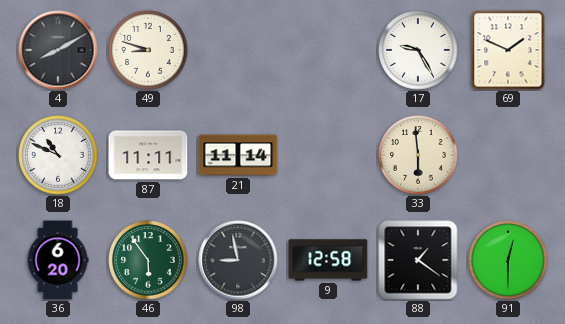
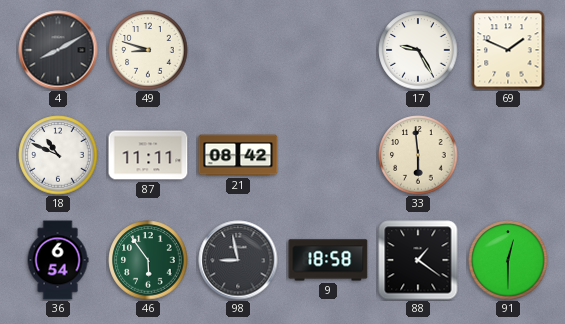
21: 11:14 -> 08:42
36: 6:20 -> 6:54
9: 12:58 -> 18:58
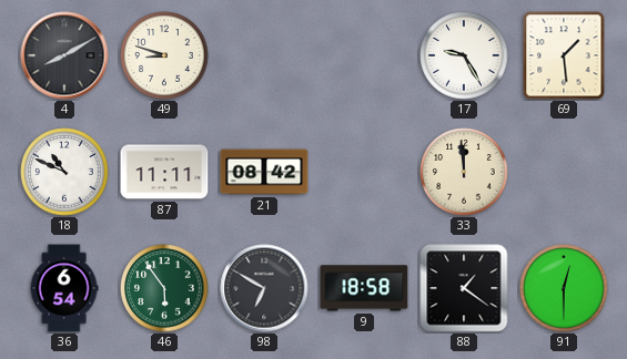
69: 1:49 -> 1:29
33: 5:59 -> 11:59
98: 8:58 -> 6:50
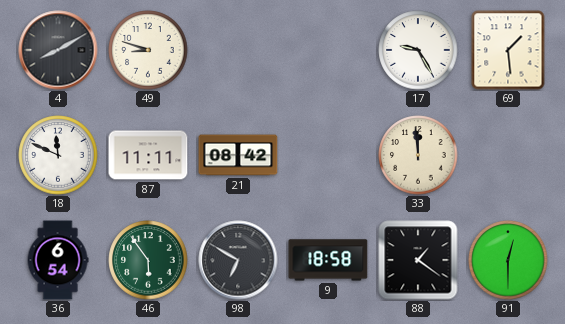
18: 10:49 -> 11:49
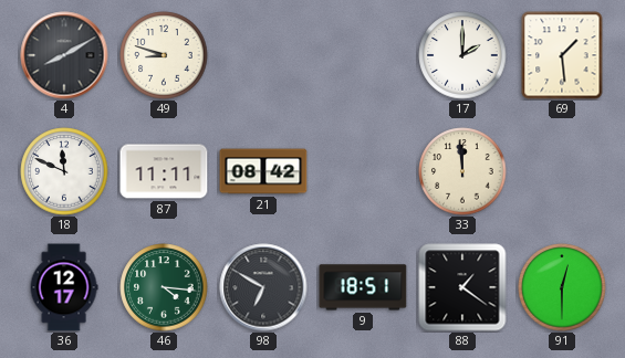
17: 9:25 -> 2:00
36: 6:54 -> 12:17
46: 5:54 -> 4:16
9: 18:58 -> 18:51
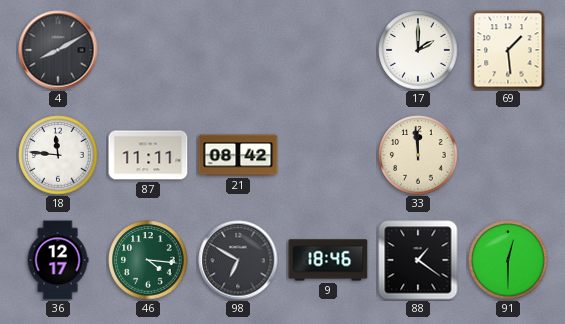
49: 8:48 -> none
18: 11:49 -> 11:46
9: 18:51 -> 18:46
